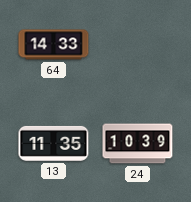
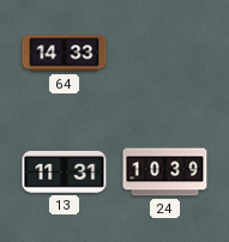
13: 11:35 -> 11:31
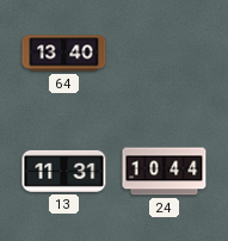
64: 14:33 -> 13:40
24: 10:39 -> 10:44
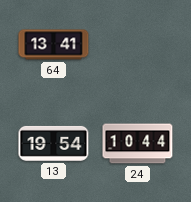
64: 13:40 -> 13:41
13: 11:31 -> 19:54
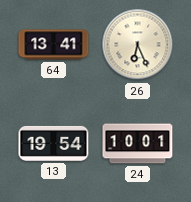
26: none -> 6:26
24: 10:44 -> 10:01
